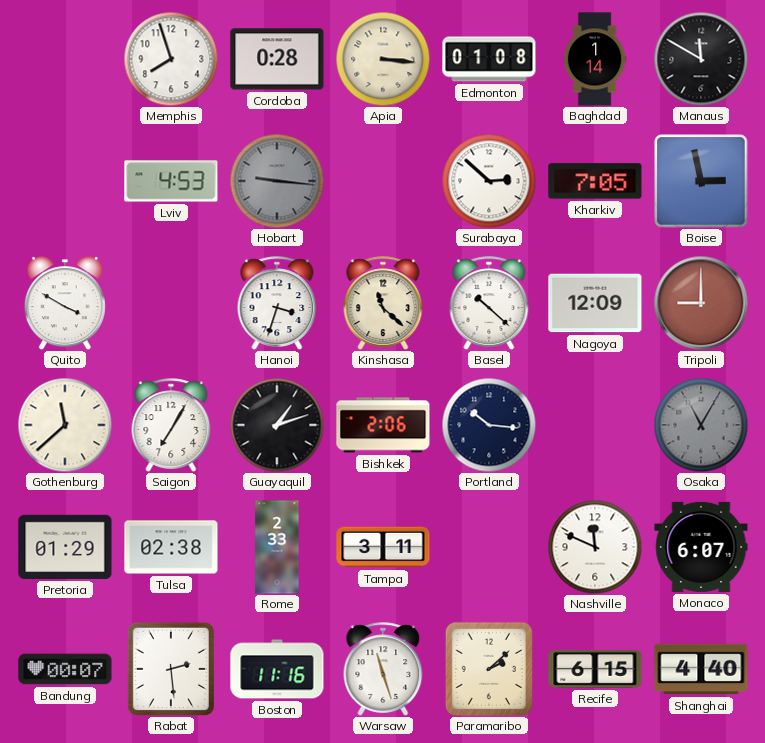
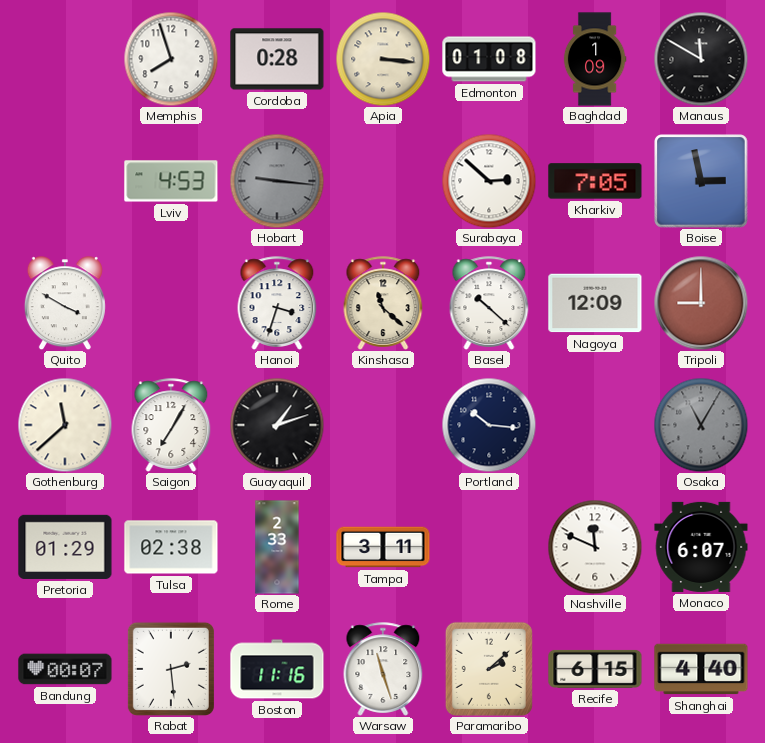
Baghdad: 1:14 -> 1:09
Bishkek: 2:06 -> none
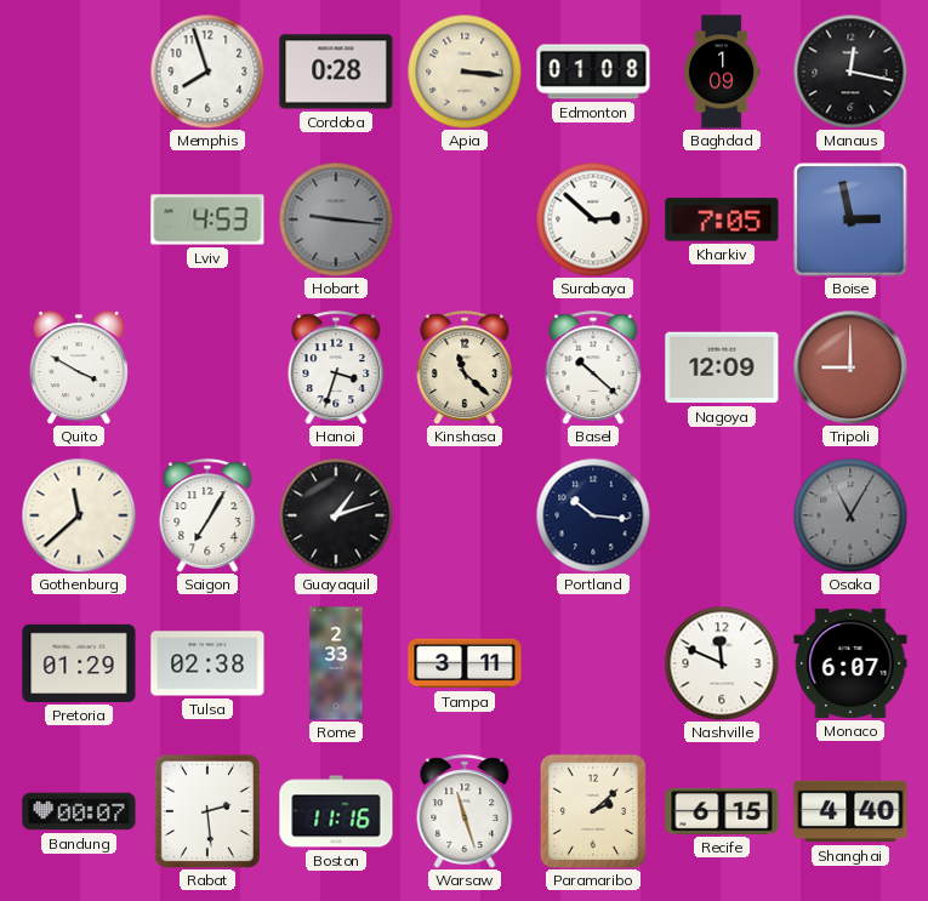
Manaus: 11:50 -> 12:17
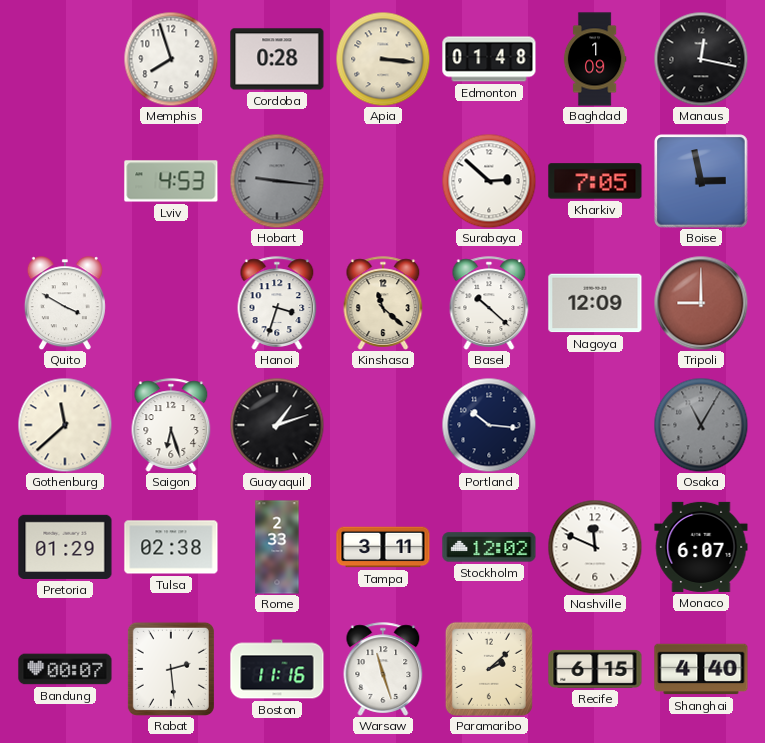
Edmonton: 01:08 -> 01:48
Saigon: 7:05 -> 6:27
Stockholm: none -> 12:02
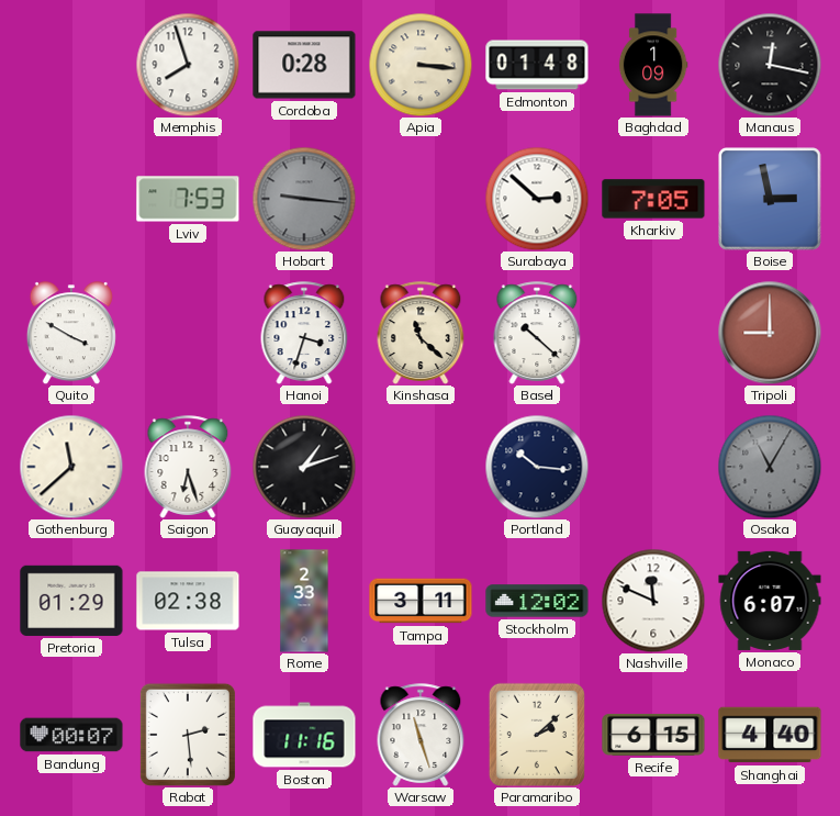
Lviv: 4:53 -> 7:53
Nagoya: 12:09 -> none
